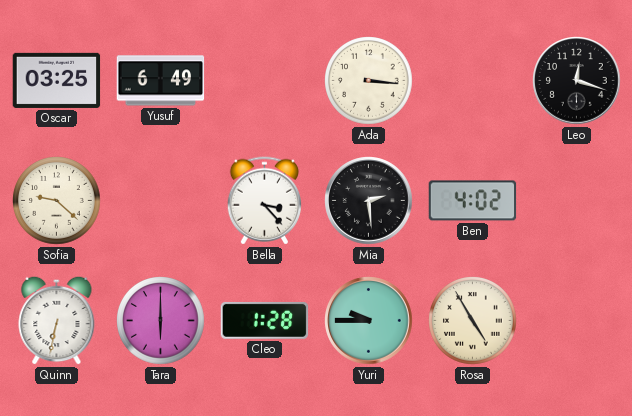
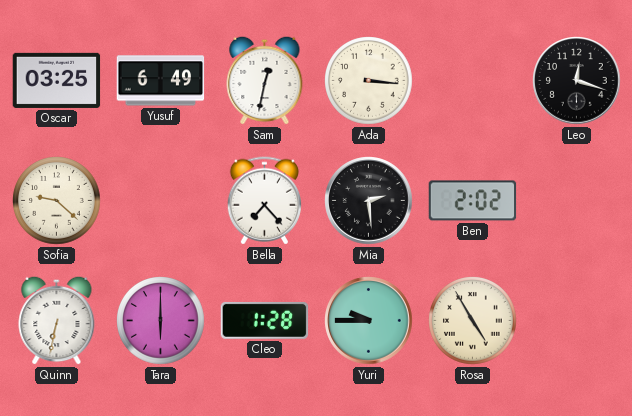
Sam: none -> 12:32
Bella: 3:23 -> 7:23
Ben: 4:02 -> 2:02
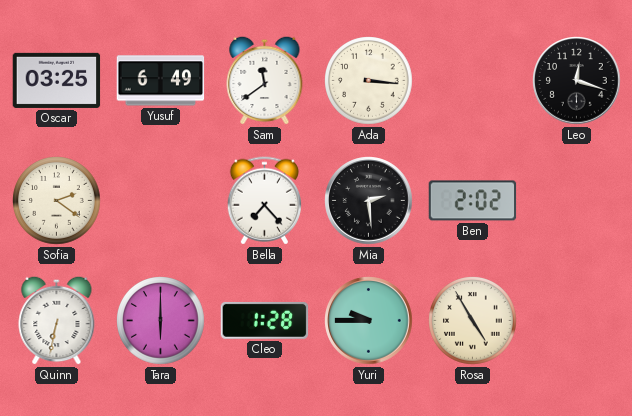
Sam: 12:32 -> 11:39
Sofia: 9:22 -> 2:21
